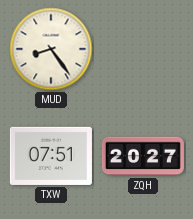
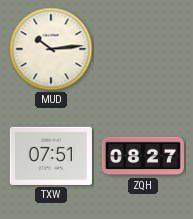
MUD: 8:24 -> 10:14
ZQH: 20:27 -> 08:27
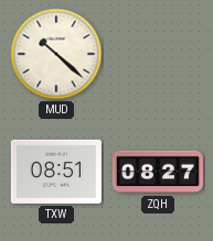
MUD: 10:14 -> 10:22
TXW: 07:51 -> 08:51
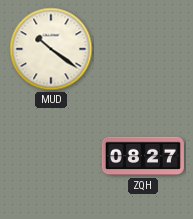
MUD: 10:22 -> 10:21
TXW: 08:51 -> none
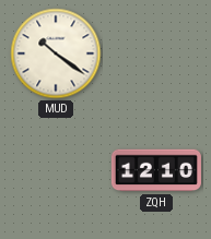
ZQH: 08:27 -> 12:10
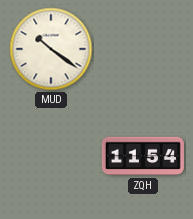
ZQH: 12:10 -> 11:54
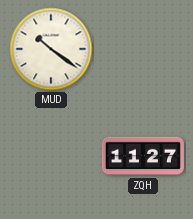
ZQH: 11:54 -> 11:27
